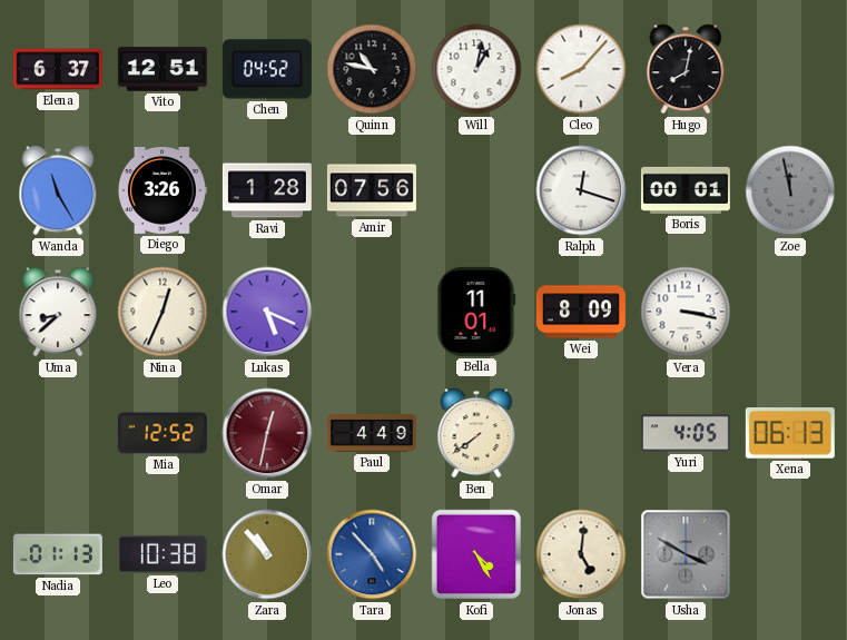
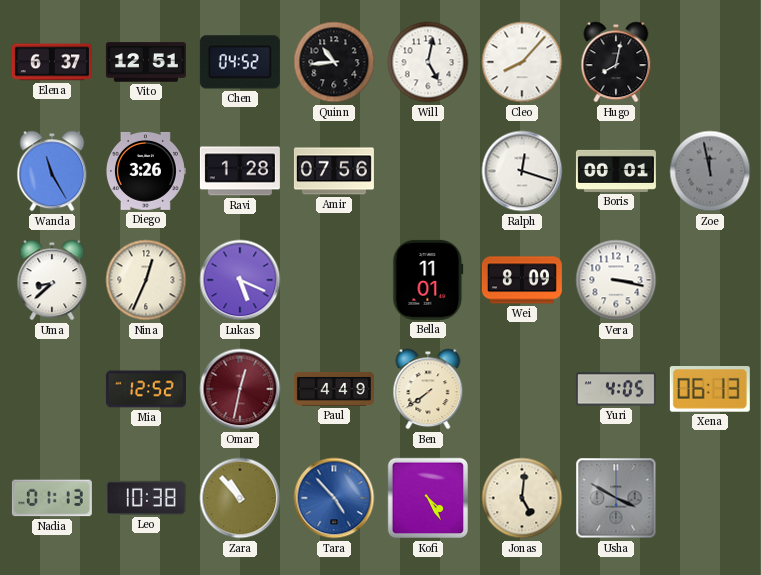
Quinn: 10:47 -> 10:44
Will: 1:02 -> 5:02
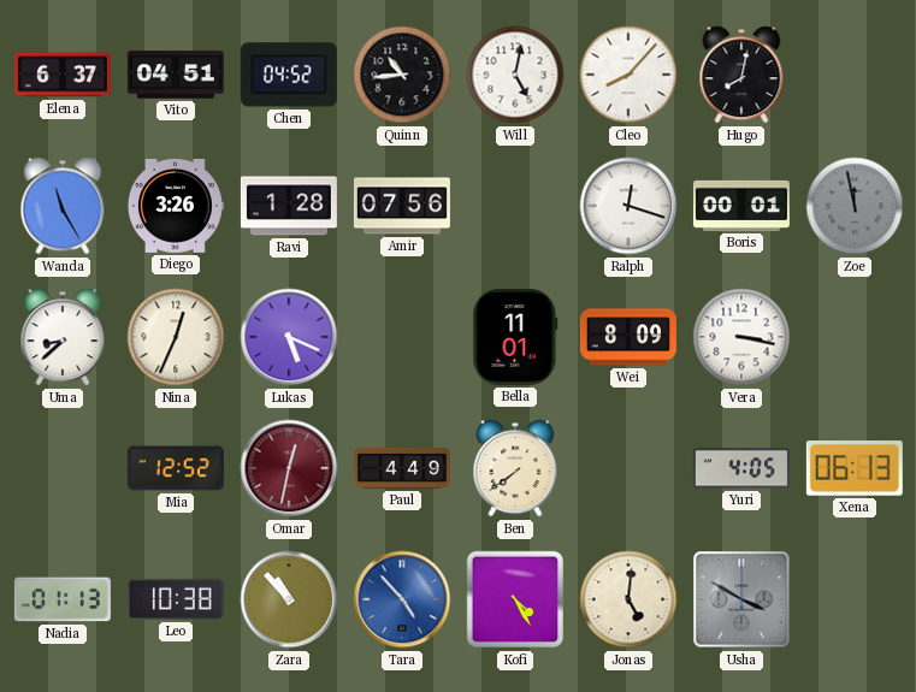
Vito: 12:51 -> 04:51
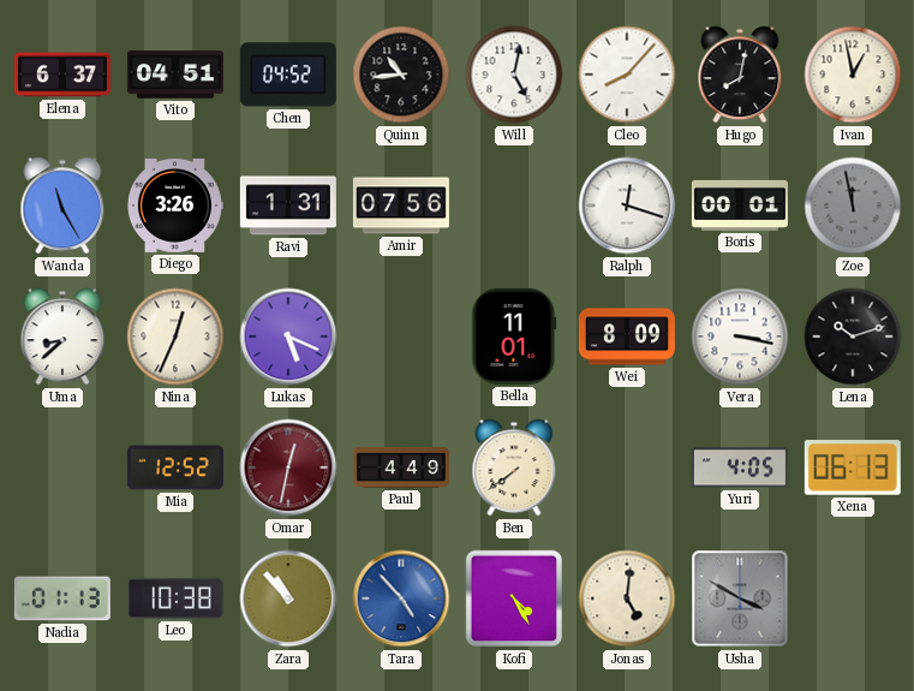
Ivan: none -> 12:58
Ravi: 1:28 -> 1:31
Lena: none -> 10:12
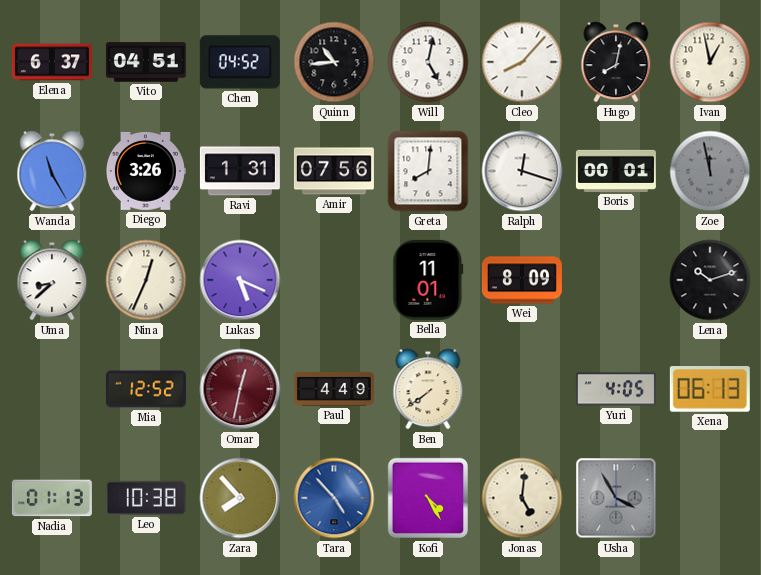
Greta: none -> 8:01
Vera: 3:17 -> none
Zara: 10:53 -> 7:53
Usha: 3:50 -> 3:55
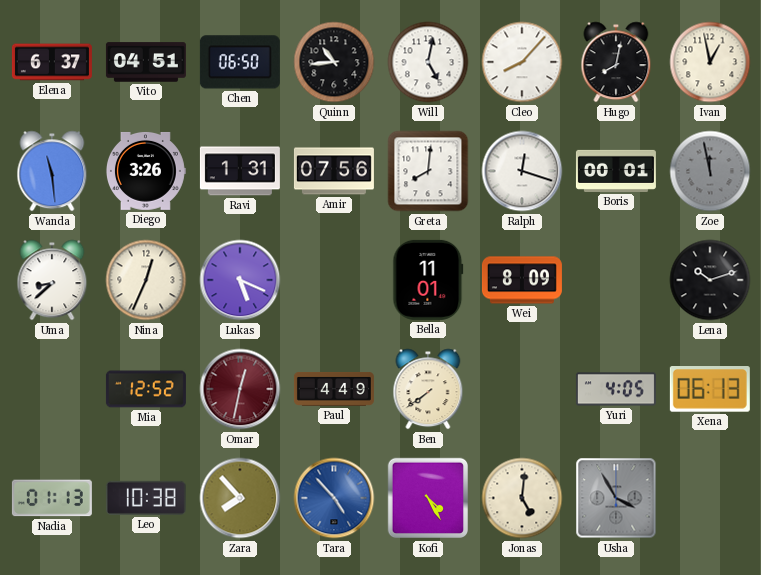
Chen: 04:52 -> 06:50
Wanda: 11:25 -> 11:29
